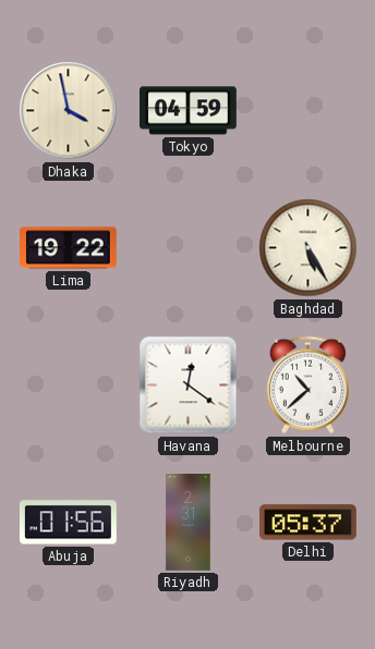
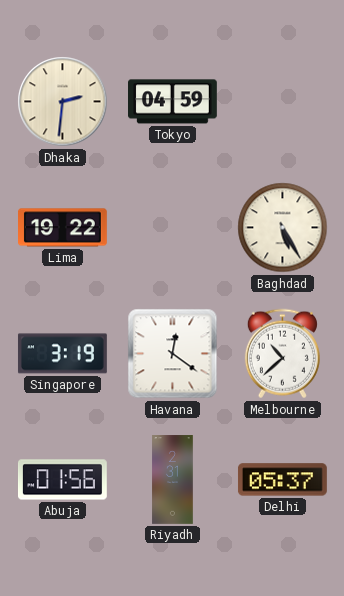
Dhaka: 3:58 -> 2:31
Singapore: none -> 3:19
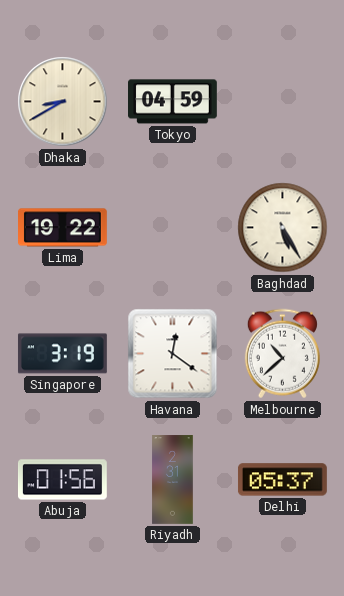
Dhaka: 2:31 -> 8:40
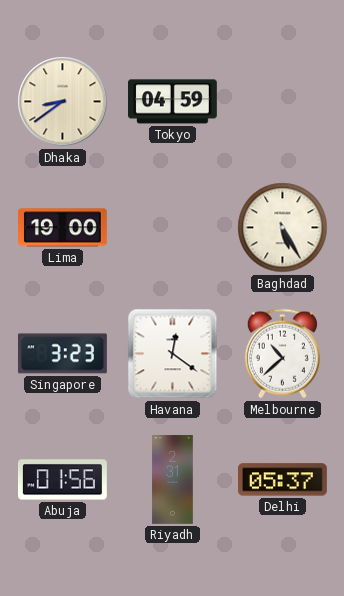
Dhaka: 8:40 -> 8:39
Lima: 19:22 -> 19:00
Singapore: 3:19 -> 3:23
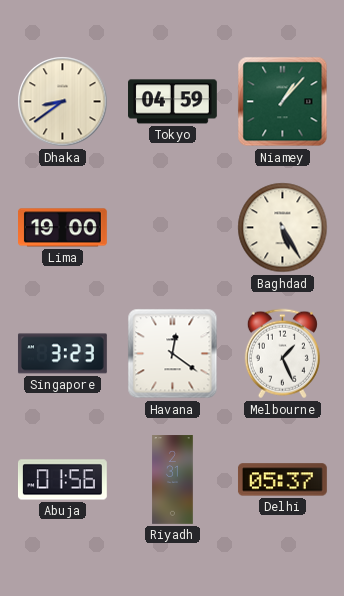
Niamey: none -> 1:07
Melbourne: 10:38 -> 1:26
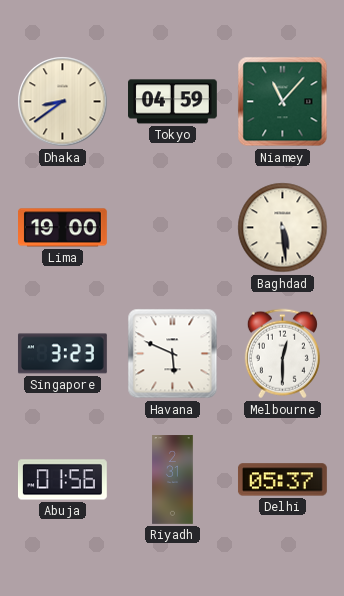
Niamey: 1:07 -> 11:07
Baghdad: 5:25 -> 5:29
Havana: 12:21 -> 5:49
Melbourne: 1:26 -> 12:30
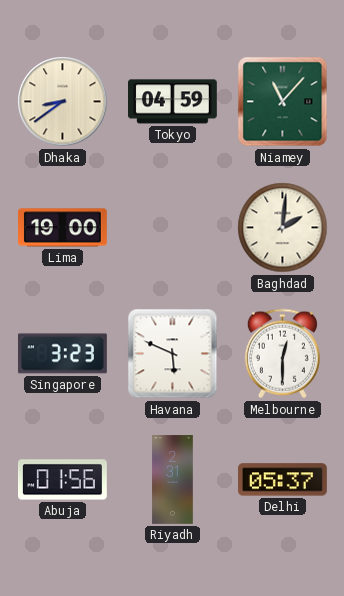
Baghdad: 5:29 -> 2:01
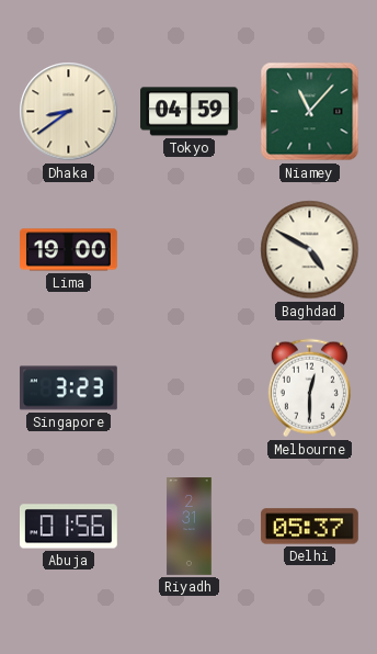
Baghdad: 2:01 -> 4:50
Havana: 5:49 -> none
